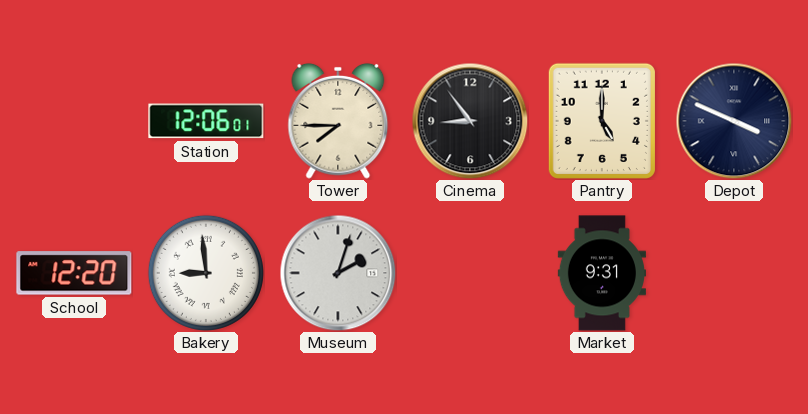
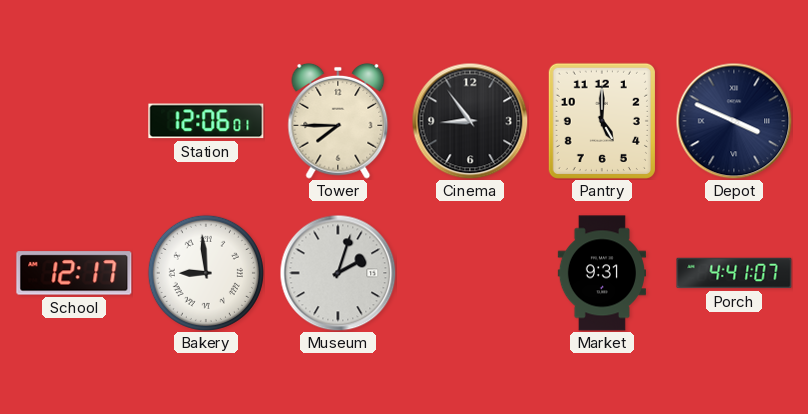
School: 12:20 -> 12:17
Porch: none -> 4:41
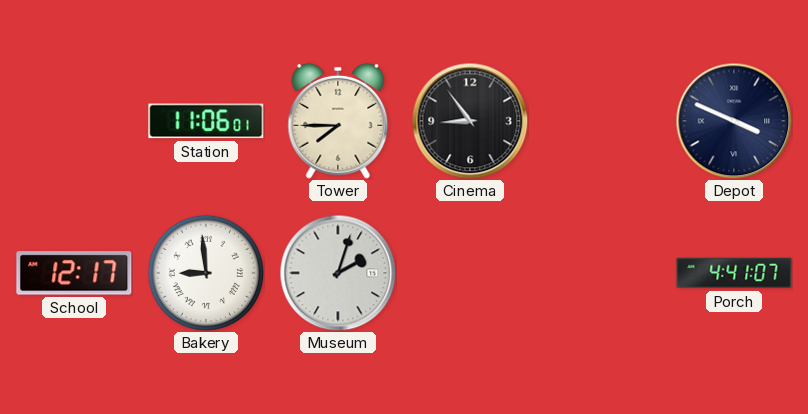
Station: 12:06 -> 11:06
Pantry: 5:00 -> none
Market: 9:31 -> none
